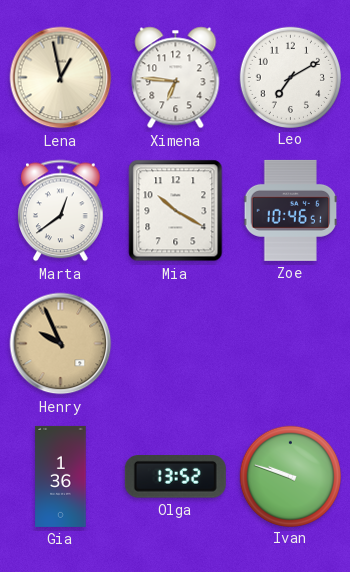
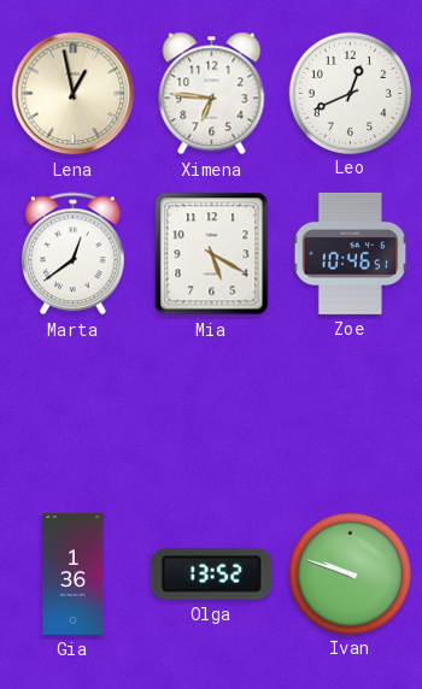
Leo: 7:10 -> 12:41
Mia: 10:20 -> 5:20
Henry: 9:56 -> none
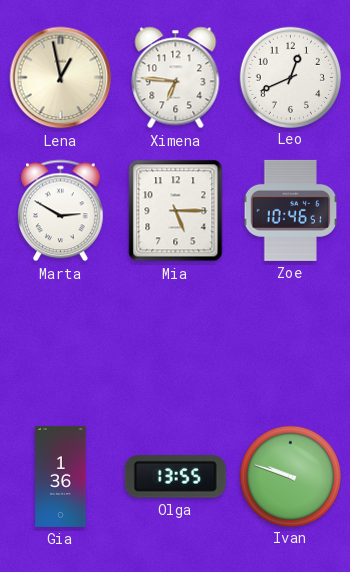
Marta: 12:39 -> 2:50
Mia: 5:20 -> 5:15
Olga: 13:52 -> 13:55
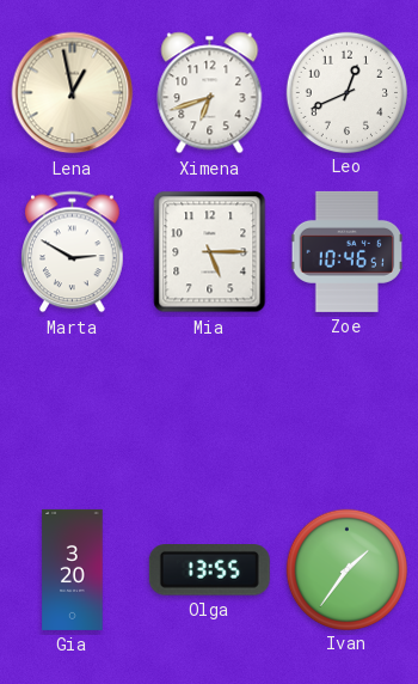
Ximena: 6:46 -> 6:42
Gia: 1:36 -> 3:20
Ivan: 9:48 -> 1:36
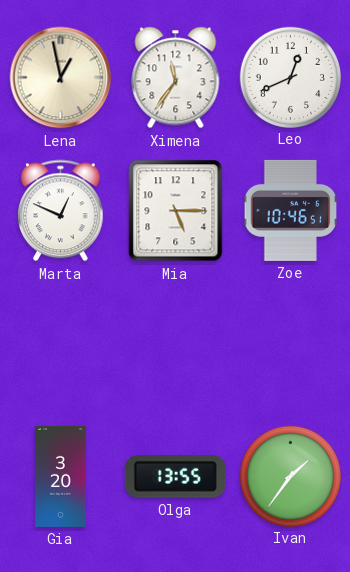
Ximena: 6:42 -> 11:36
Marta: 2:50 -> 12:49
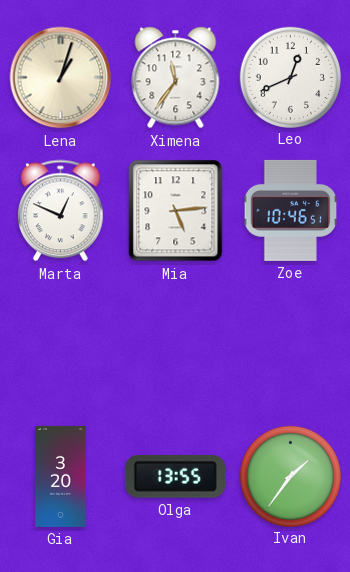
Lena: 12:58 -> 1:03
Mia: 5:15 -> 5:14
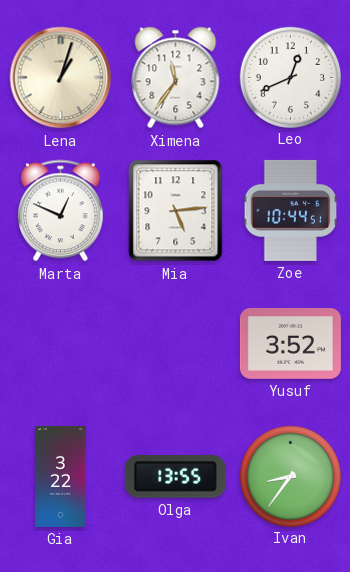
Zoe: 10:46 -> 10:44
Yusuf: none -> 3:52
Gia: 3:20 -> 3:22
Ivan: 1:36 -> 8:36
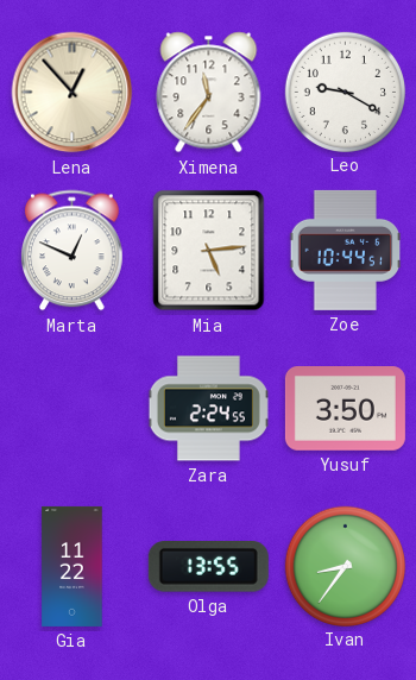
Lena: 1:03 -> 12:53
Leo: 12:41 -> 9:20
Zara: none -> 2:24
Yusuf: 3:52 -> 3:50
Gia: 3:22 -> 11:22
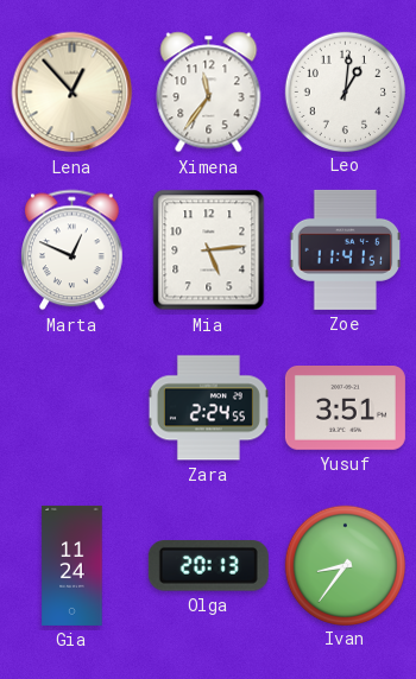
Leo: 9:20 -> 1:01
Zoe: 10:44 -> 11:41
Yusuf: 3:50 -> 3:51
Gia: 11:22 -> 11:24
Olga: 13:55 -> 20:13
